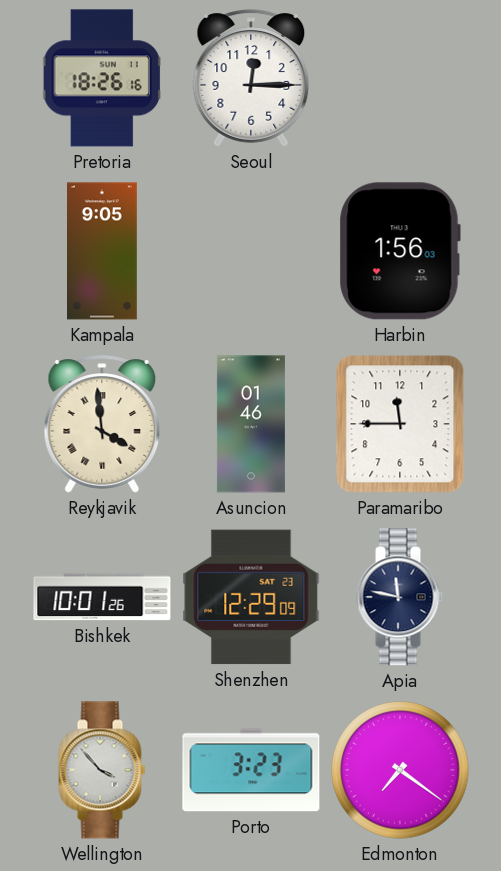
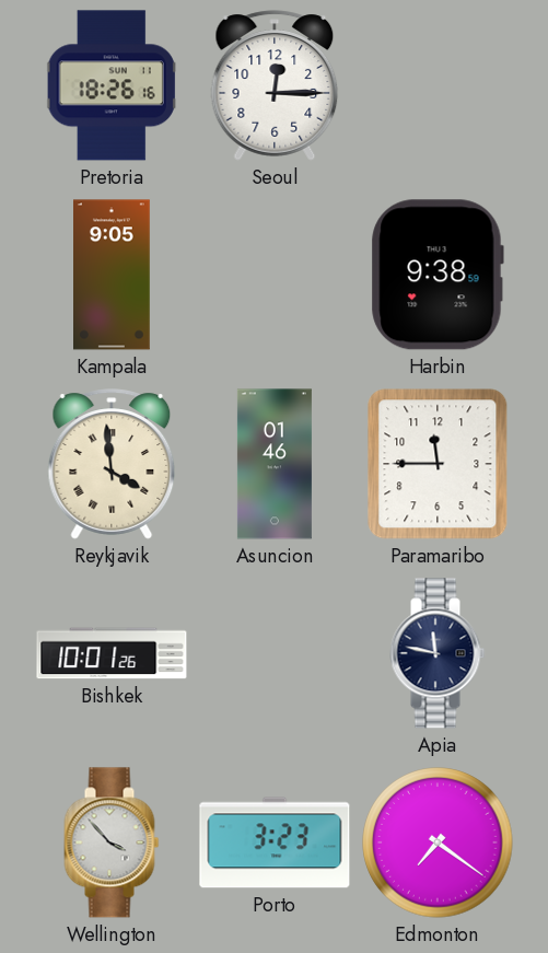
Harbin: 1:56 -> 9:38
Shenzhen: 12:29 -> none
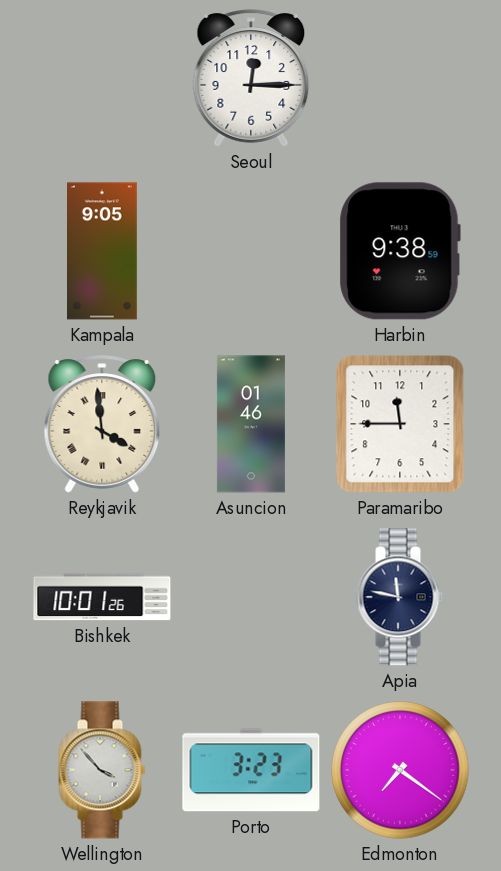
Pretoria: 18:26 -> none
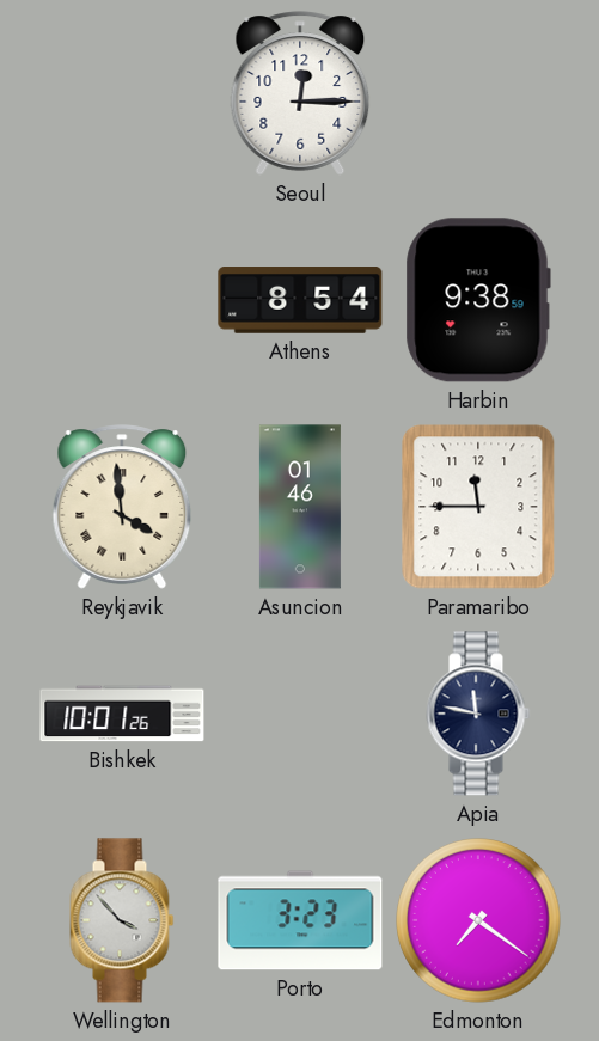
Kampala: 9:05 -> none
Athens: none -> 8:54
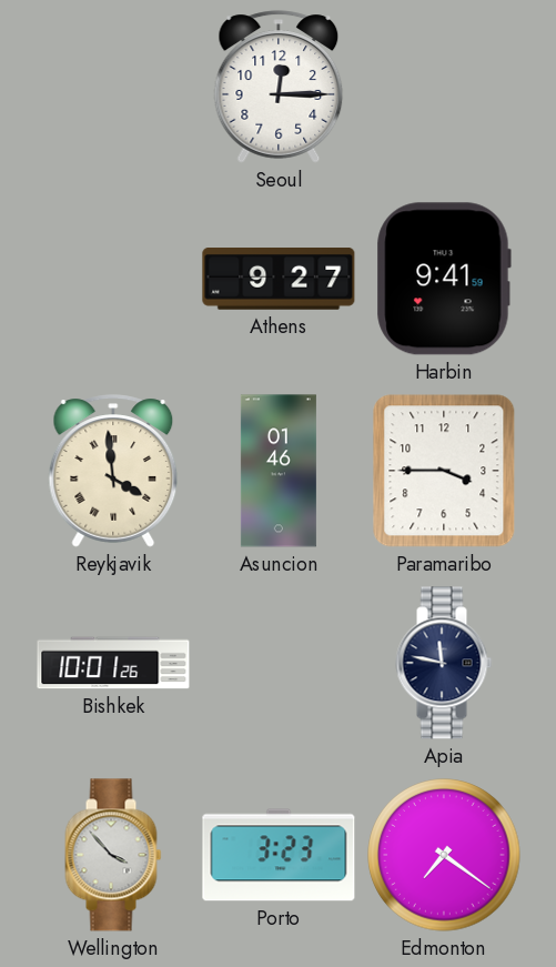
Athens: 8:54 -> 9:27
Harbin: 9:38 -> 9:41
Paramaribo: 11:45 -> 3:45
